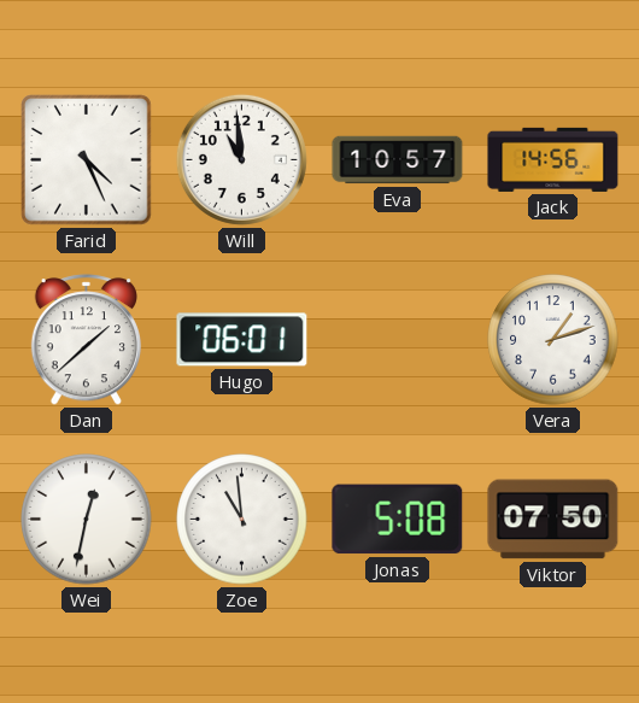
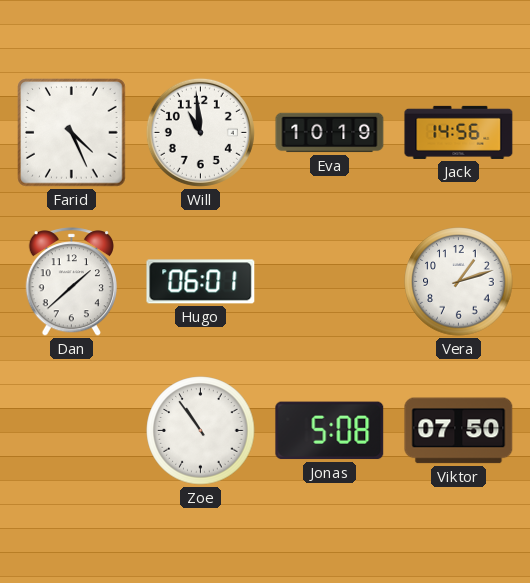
Eva: 10:57 -> 10:19
Wei: 12:32 -> none
Zoe: 10:59 -> 10:54
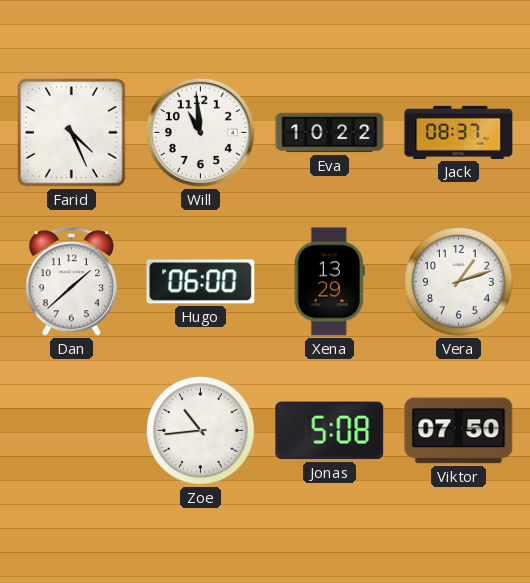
Eva: 10:19 -> 10:22
Jack: 14:56 -> 08:37
Hugo: 06:01 -> 06:00
Xena: none -> 13:29
Zoe: 10:54 -> 10:44
